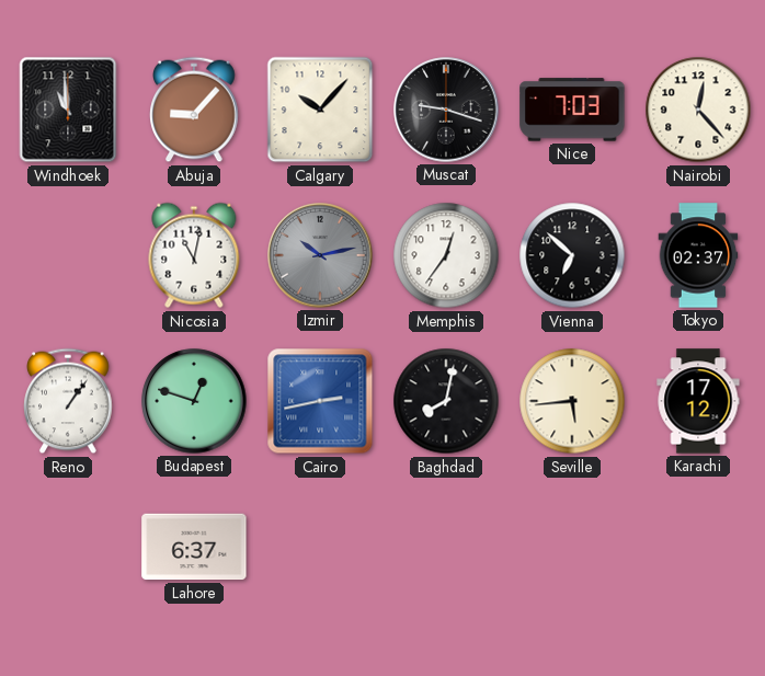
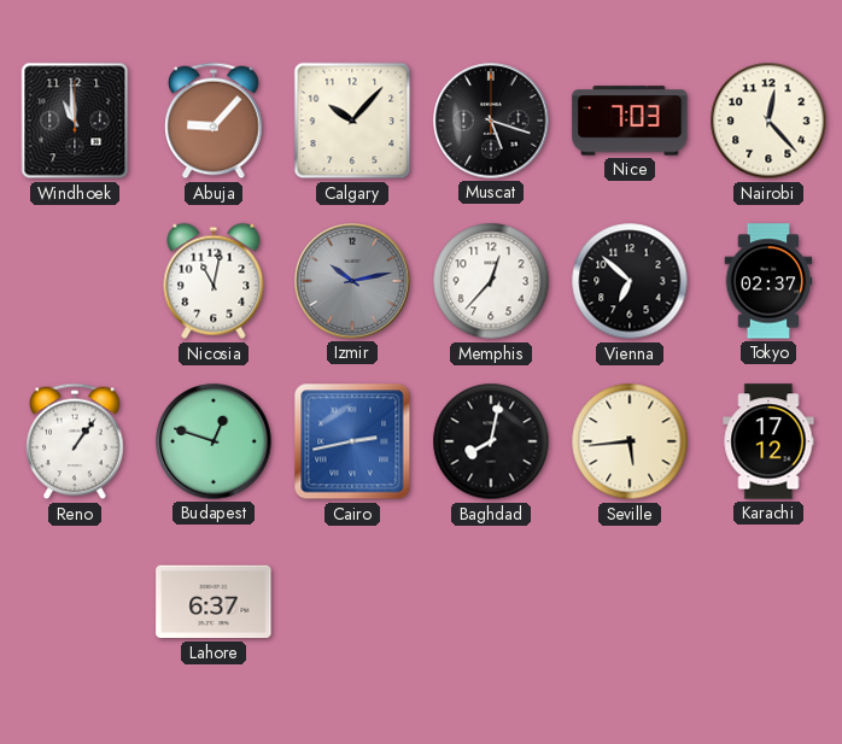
Muscat: 9:18 -> 5:18
Memphis: 12:36 -> 12:37
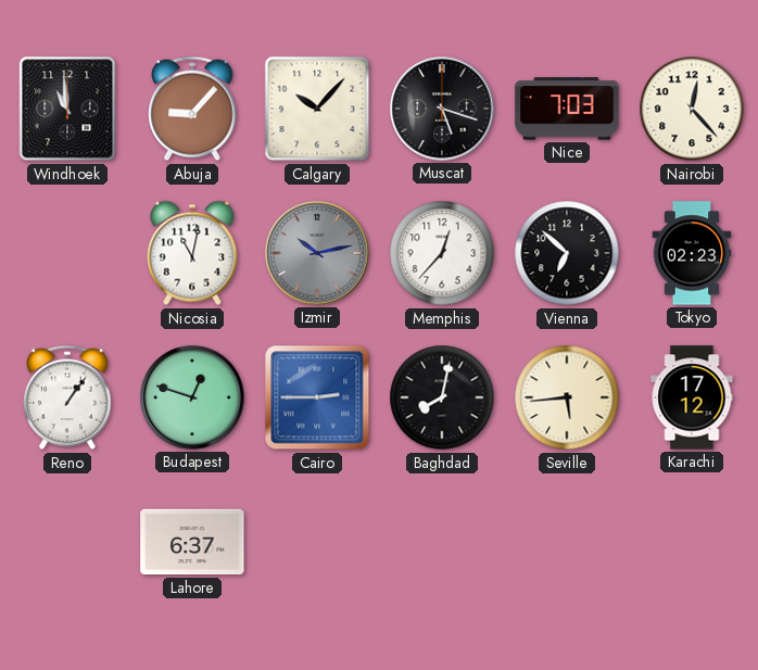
Tokyo: 02:37 -> 02:23
Cairo: 2:43 -> 2:45
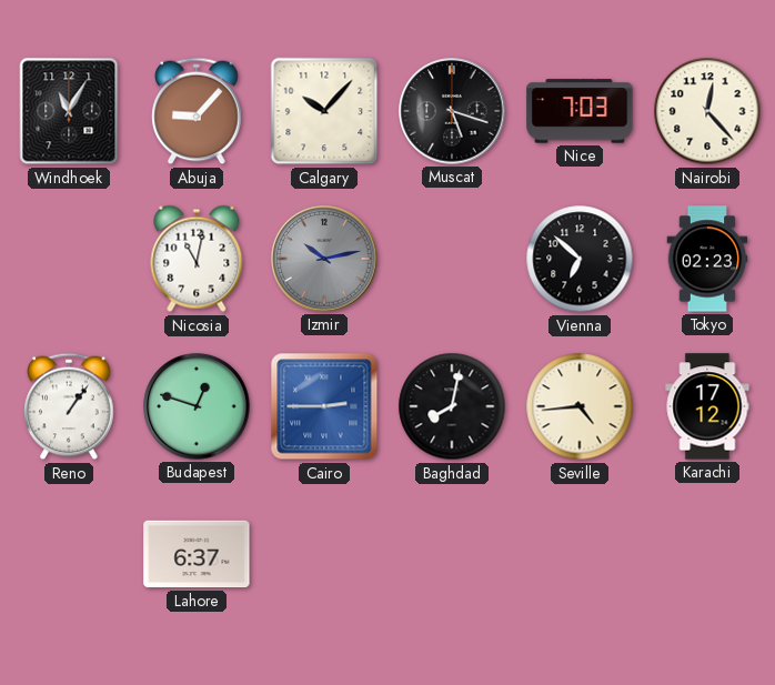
Windhoek: 10:59 -> 11:05
Memphis: 12:37 -> none
Seville: 5:44 -> 4:44
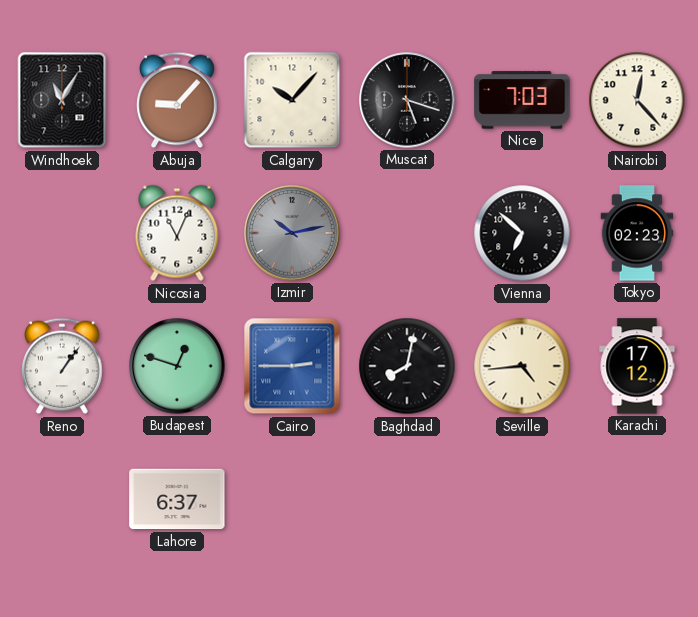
Nicosia: 11:02 -> 11:04
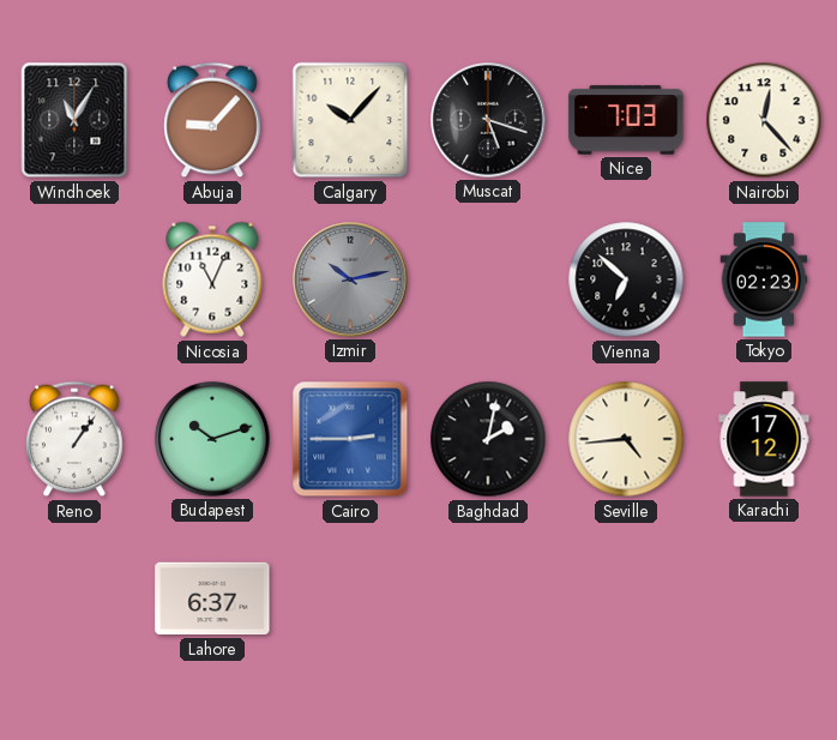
Budapest: 12:48 -> 10:12
Baghdad: 8:02 -> 2:02
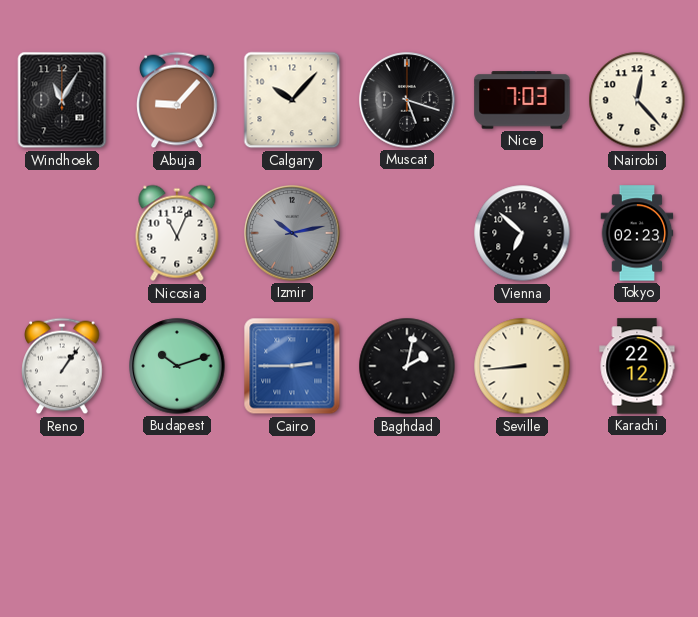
Seville: 4:44 -> 8:44
Karachi: 17:12 -> 22:12
Lahore: 6:37 -> none
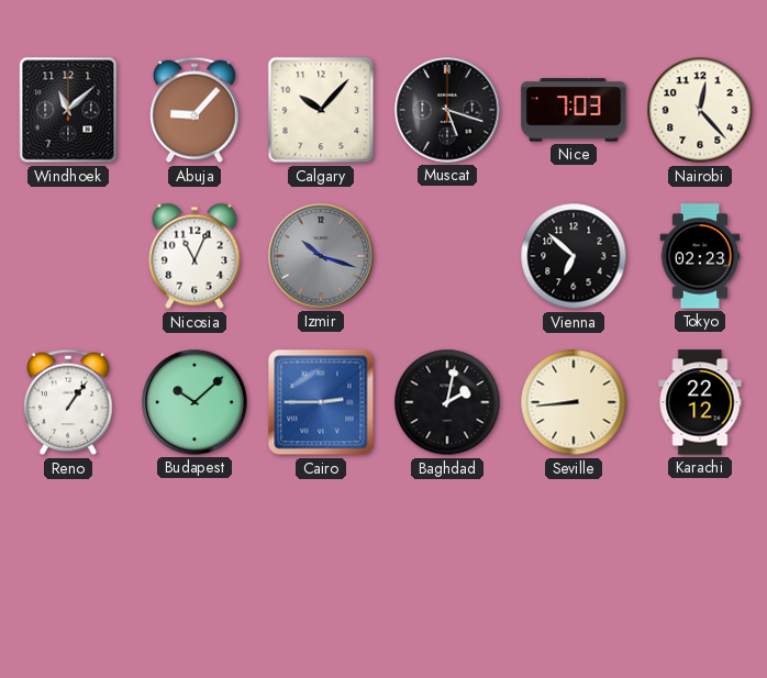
Windhoek: 11:05 -> 11:08
Izmir: 10:13 -> 10:18
Budapest: 10:12 -> 10:08
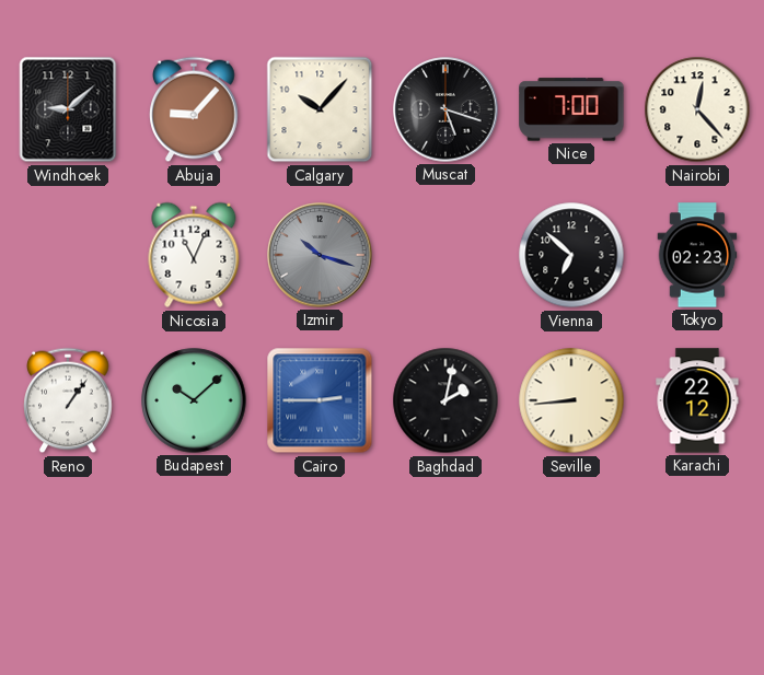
Windhoek: 11:08 -> 9:08
Nice: 7:03 -> 7:00
